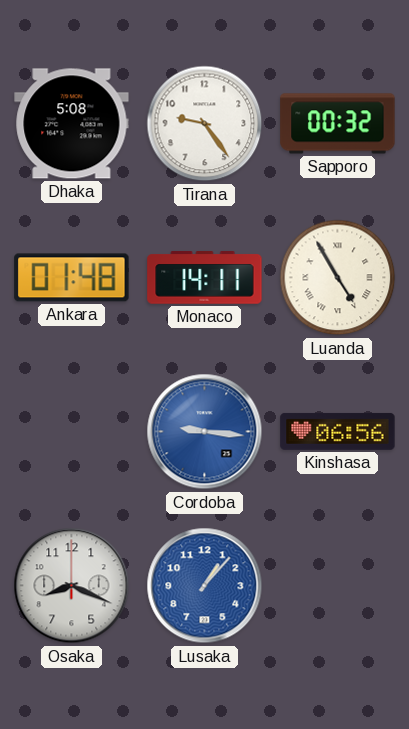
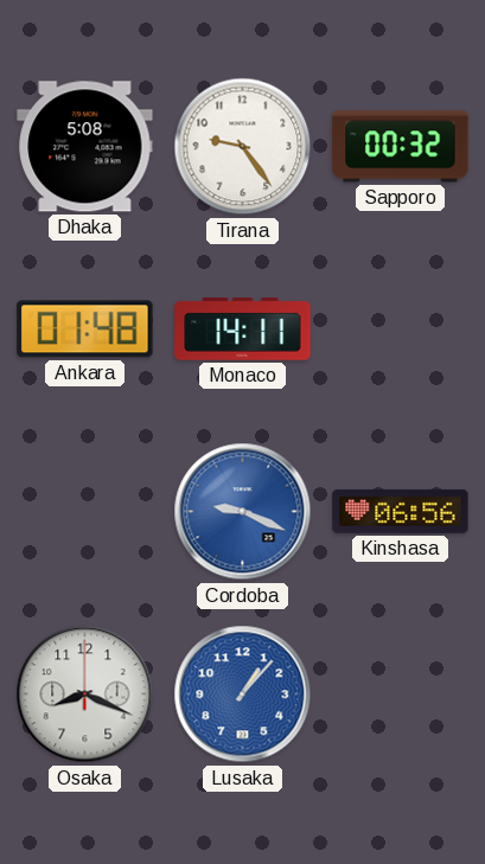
Luanda: 4:55 -> none
Cordoba: 9:16 -> 9:19
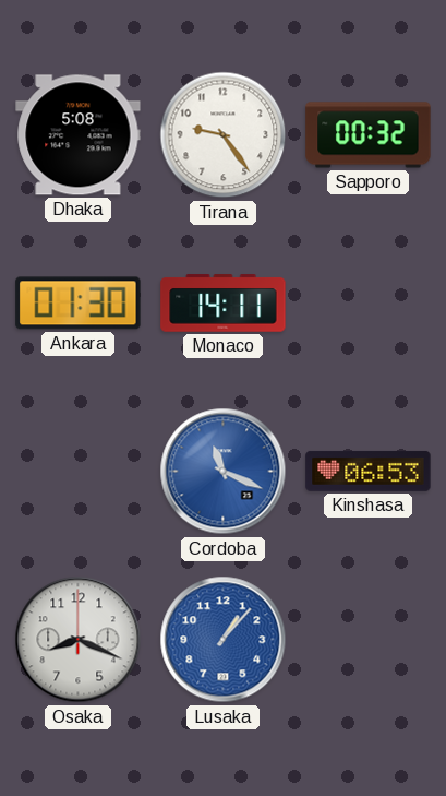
Ankara: 01:48 -> 01:30
Cordoba: 9:19 -> 11:19
Kinshasa: 06:56 -> 06:53
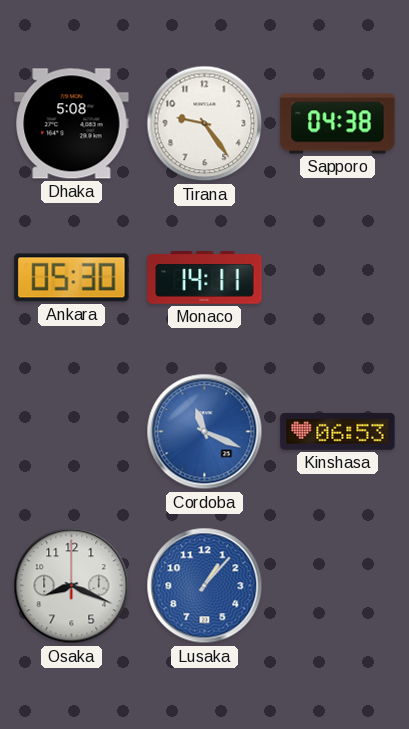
Sapporo: 00:32 -> 04:38
Ankara: 01:30 -> 05:30
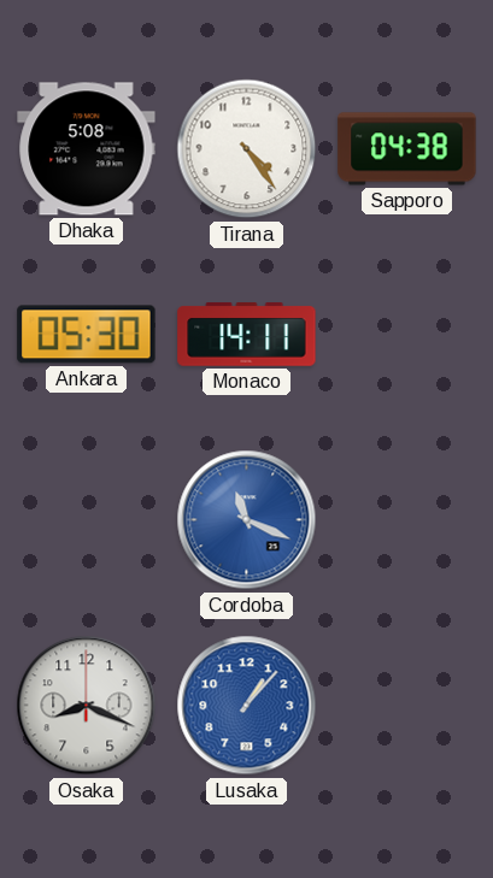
Tirana: 9:24 -> 4:24
Kinshasa: 06:53 -> none
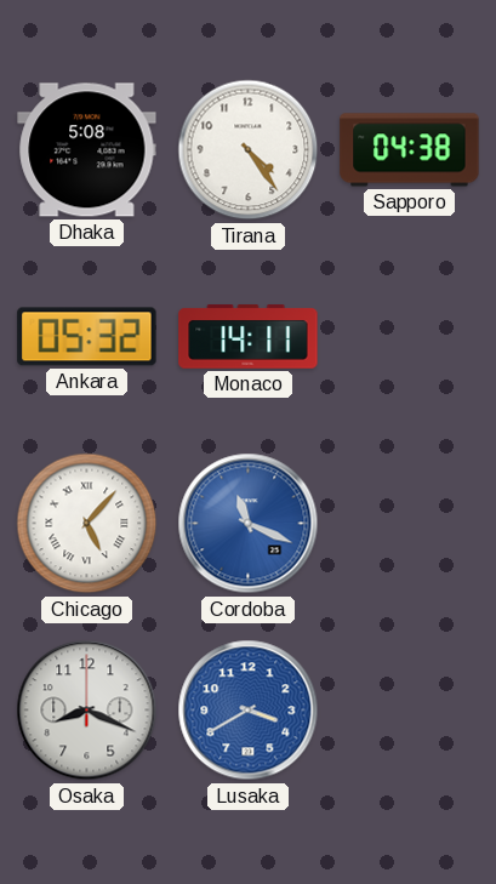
Ankara: 05:30 -> 05:32
Chicago: none -> 5:07
Lusaka: 1:07 -> 3:40
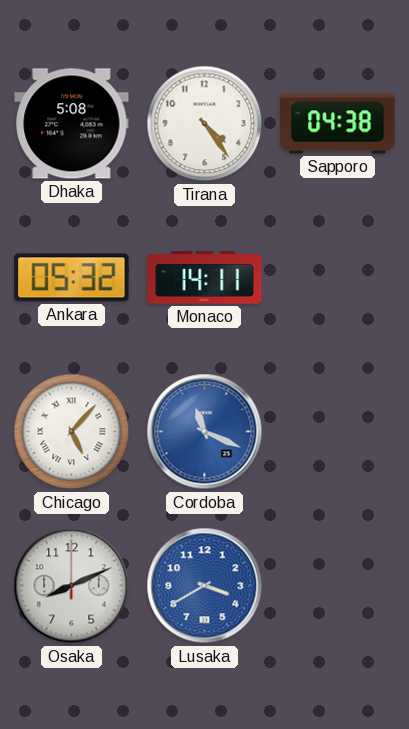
Osaka: 8:19 -> 8:11
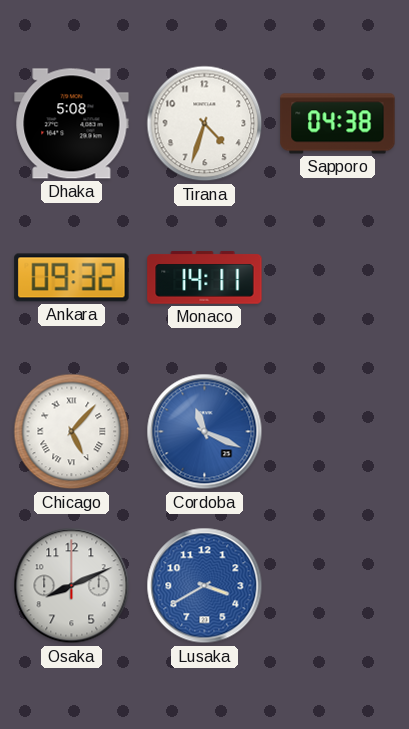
Tirana: 4:24 -> 4:33
Ankara: 05:32 -> 09:32
